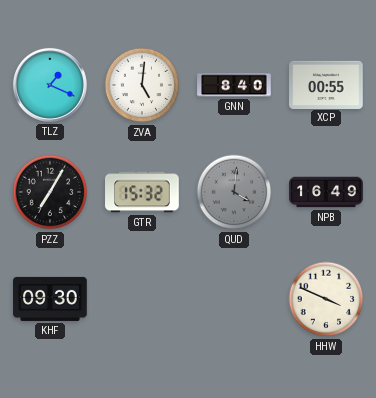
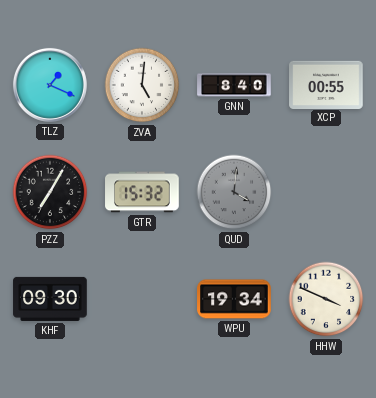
NPB: 16:49 -> none
WPU: none -> 19:34
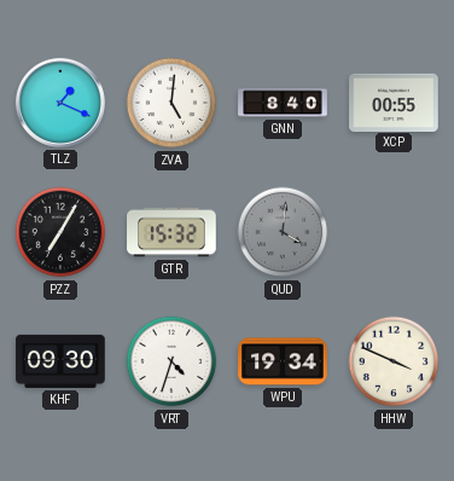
VRT: none -> 4:33
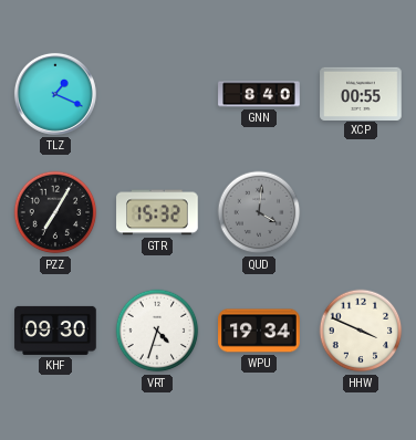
ZVA: 5:01 -> none
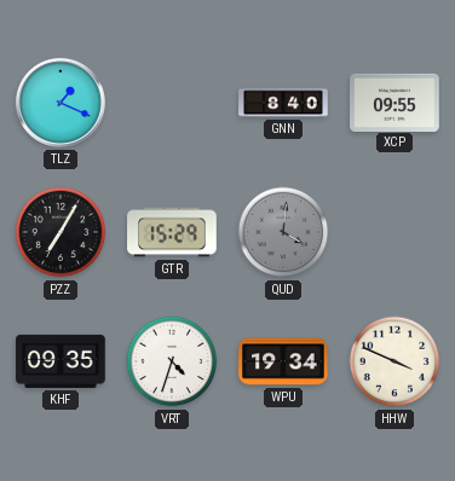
XCP: 00:55 -> 09:55
GTR: 15:32 -> 15:29
KHF: 09:30 -> 09:35
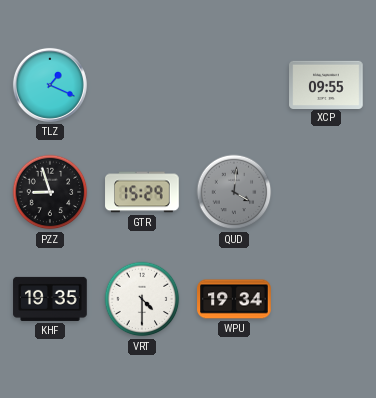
GNN: 8:40 -> none
PZZ: 7:05 -> 8:57
KHF: 09:35 -> 19:35
VRT: 4:33 -> 4:30
HHW: 3:49 -> none
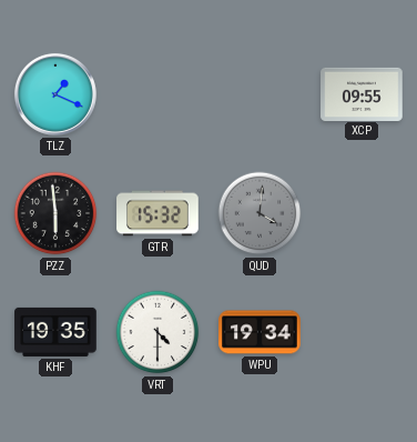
PZZ: 8:57 -> 5:59
GTR: 15:29 -> 15:32
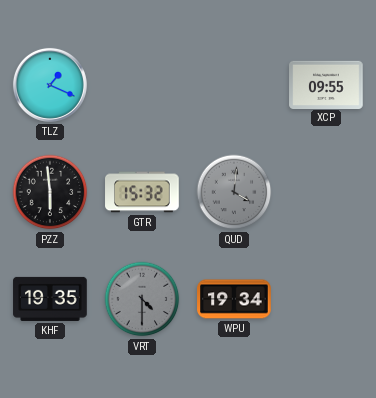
VRT dial: white -> grey
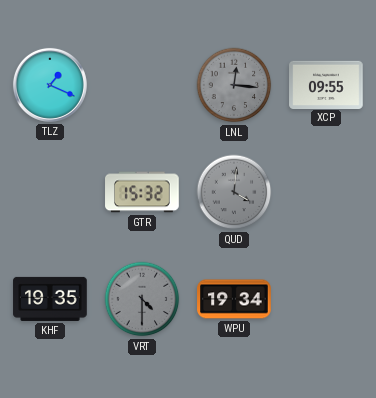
LNL: none -> 12:16
PZZ: 5:59 -> none
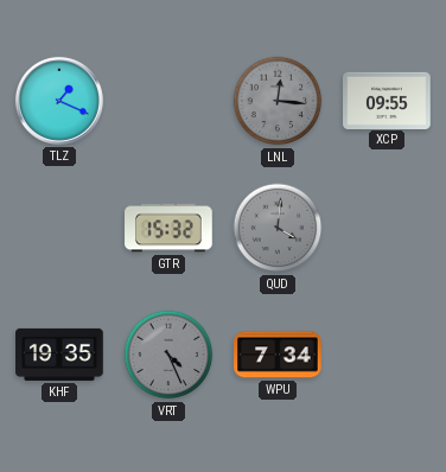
VRT: 4:30 -> 4:26
WPU: 19:34 -> 7:34
